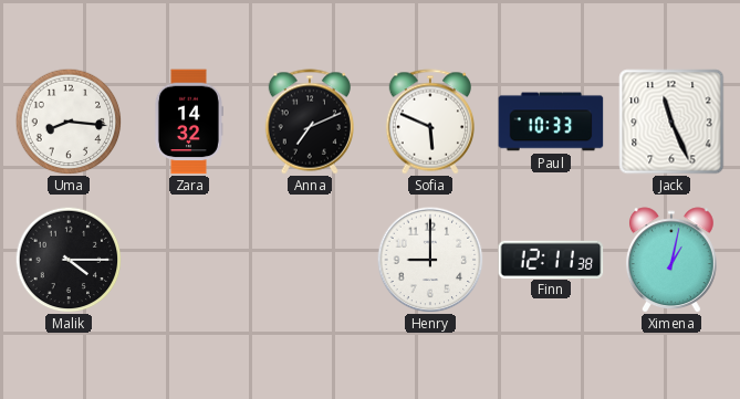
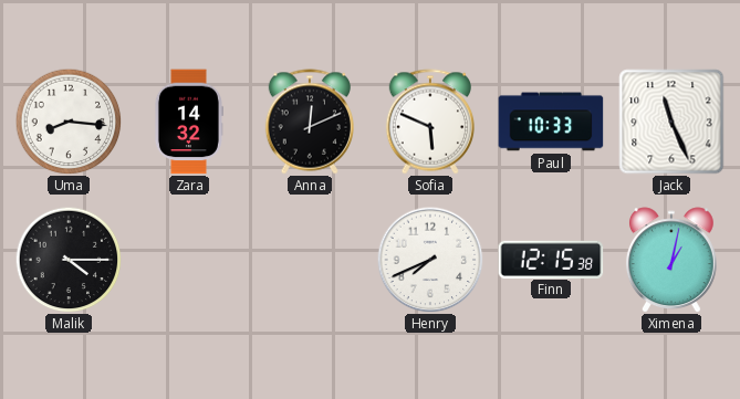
Anna: 7:11 -> 12:11
Henry: 9:00 -> 7:41
Finn: 12:11 -> 12:15
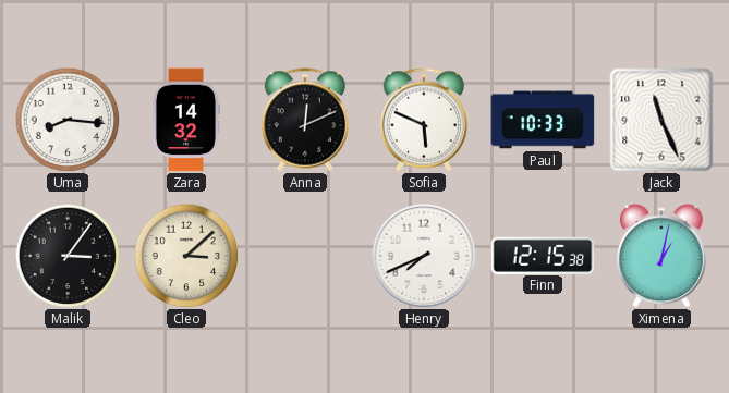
Malik: 4:15 -> 3:06
Cleo: none -> 3:08
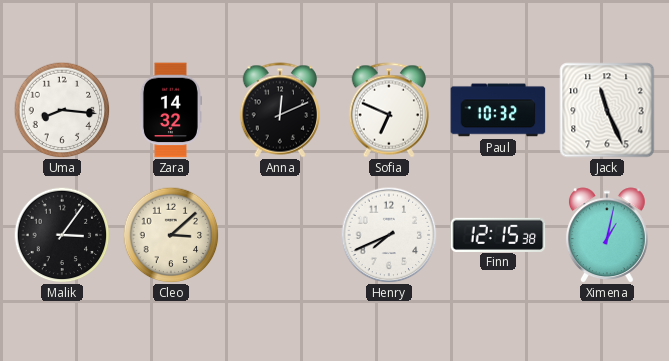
Sofia: 5:49 -> 6:49
Paul: 10:33 -> 10:32
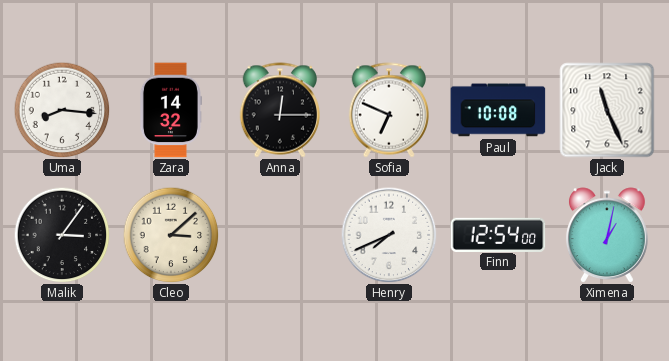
Anna: 12:11 -> 12:15
Paul: 10:32 -> 10:08
Finn: 12:15 -> 12:54
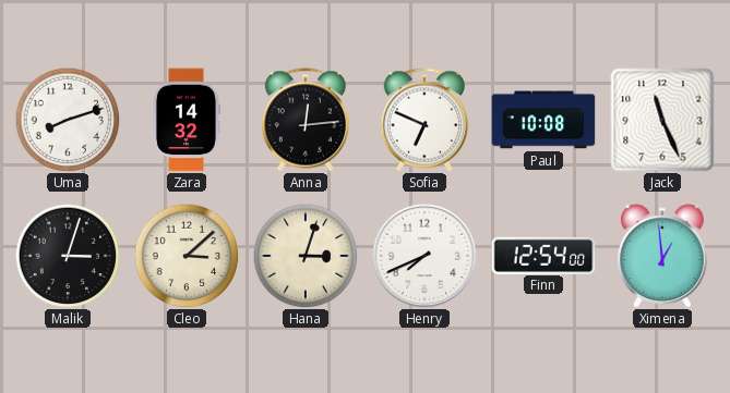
Uma: 8:16 -> 8:12
Anna: 12:15 -> 12:14
Malik: 3:06 -> 3:03
Hana: none -> 3:03
Ximena: 1:02 -> 12:59
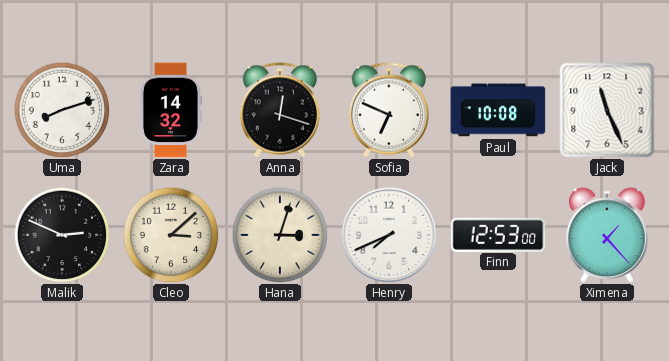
Anna: 12:14 -> 12:18
Malik: 3:03 -> 2:49
Finn: 12:54 -> 12:53
Ximena: 12:59 -> 1:23
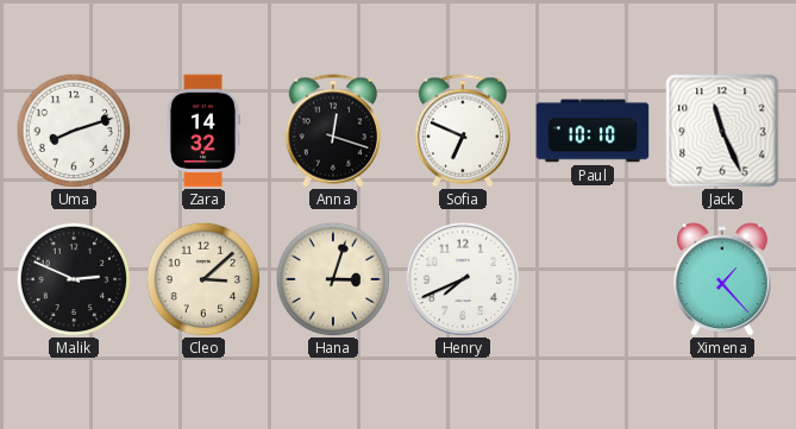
Paul: 10:08 -> 10:10
Finn: 12:53 -> none
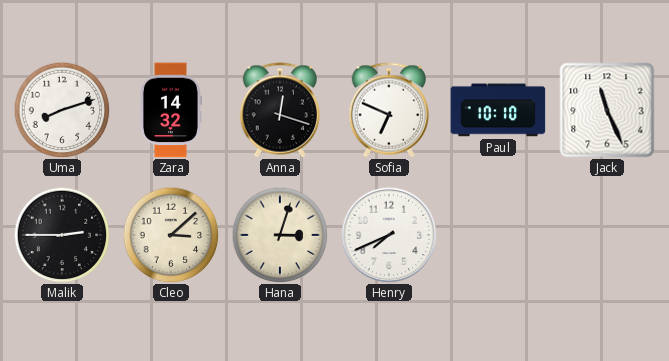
Malik: 2:49 -> 2:45
Ximena: 1:23 -> none
